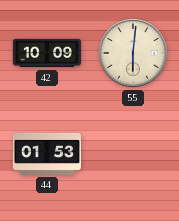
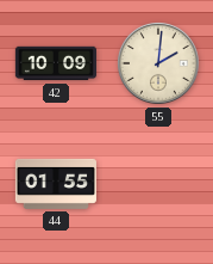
55: 6:01 -> 2:01
44: 01:53 -> 01:55
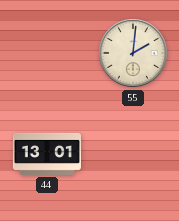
42: 10:09 -> none
44: 01:55 -> 13:01
